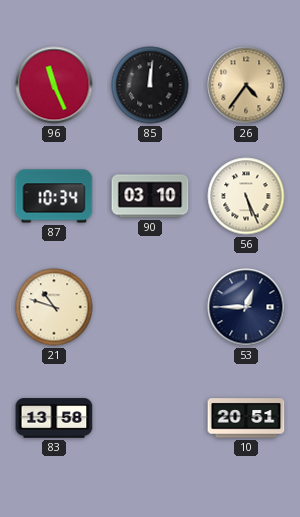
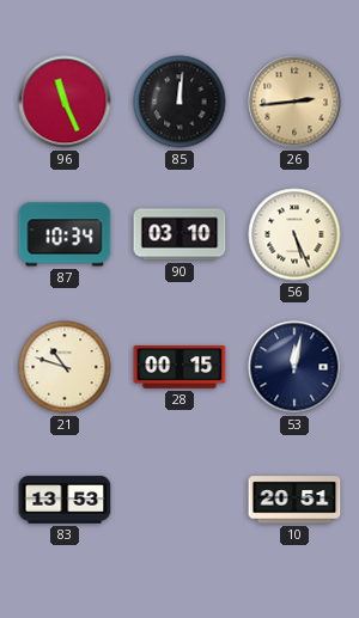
26: 4:36 -> 2:44
28: none -> 00:15
53: 12:45 -> 12:02
83: 13:58 -> 13:53
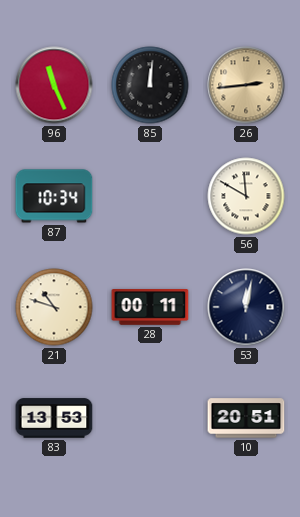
90: 03:10 -> none
56: 5:26 -> 11:50
28: 00:15 -> 00:11
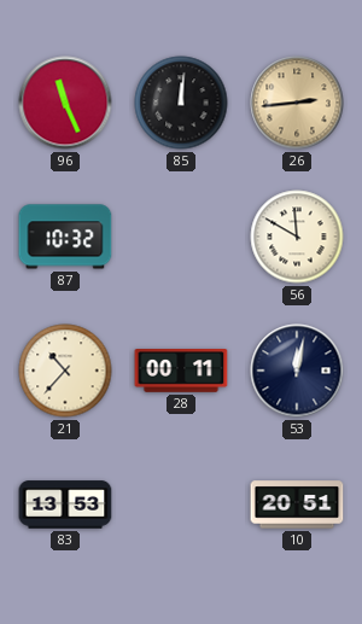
87: 10:34 -> 10:32
21: 10:48 -> 10:37
